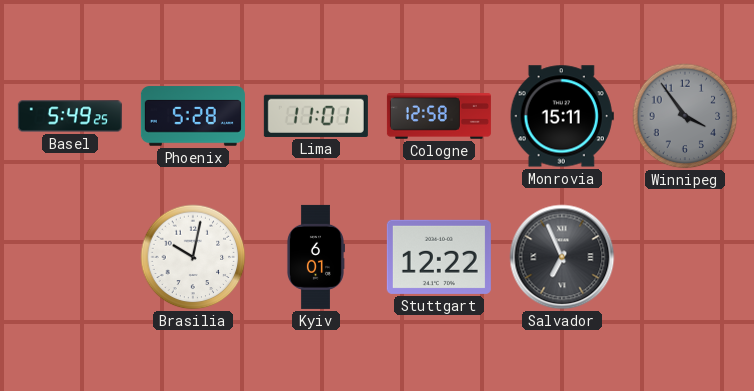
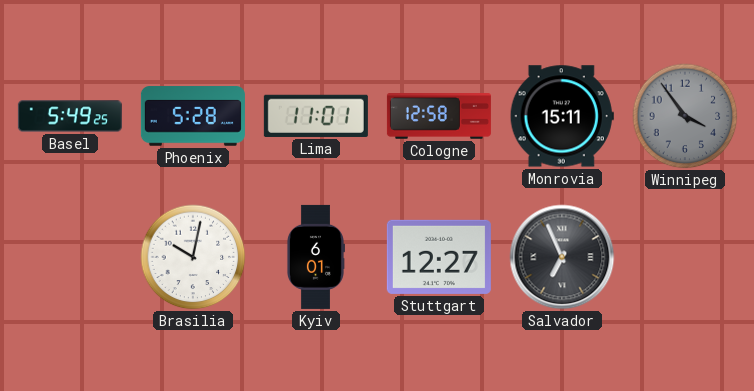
Stuttgart: 12:22 -> 12:27
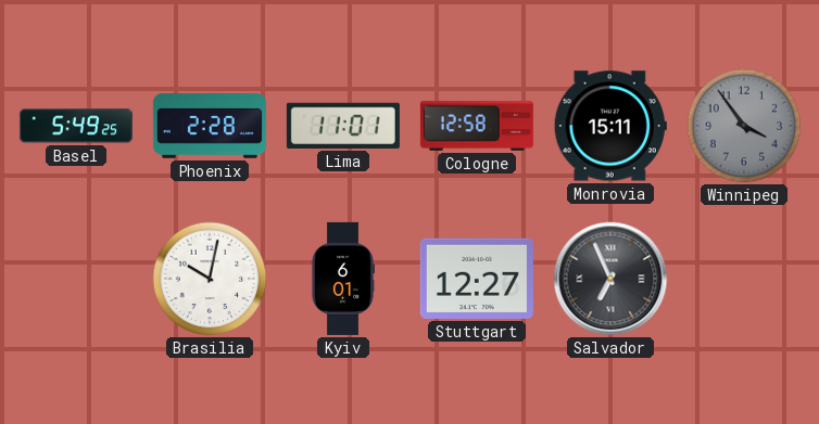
Phoenix: 5:28 -> 2:28
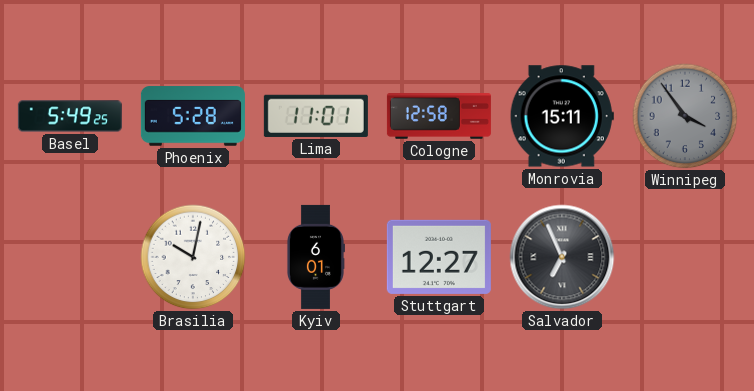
Phoenix: 2:28 -> 5:28
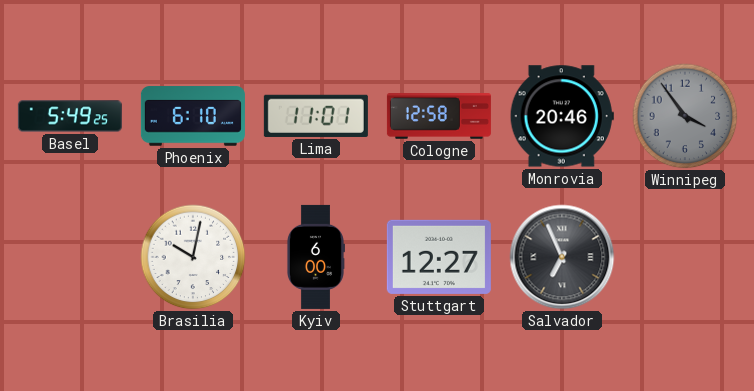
Phoenix: 5:28 -> 6:10
Monrovia: 15:11 -> 20:46
Kyiv: 6:01 -> 6:00
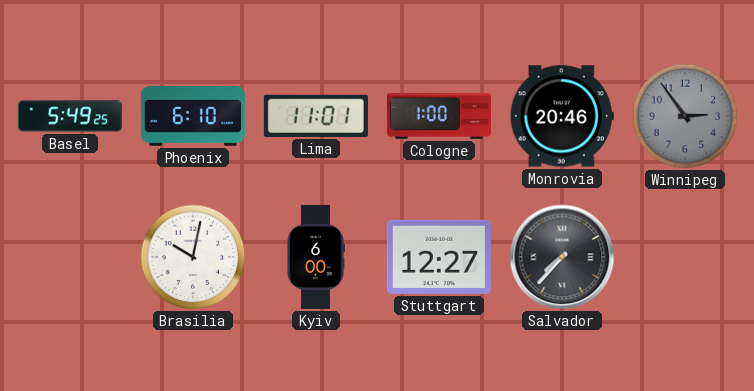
Cologne: 12:58 -> 1:00
Winnipeg: 3:54 -> 2:54
Salvador: 6:56 -> 7:37
